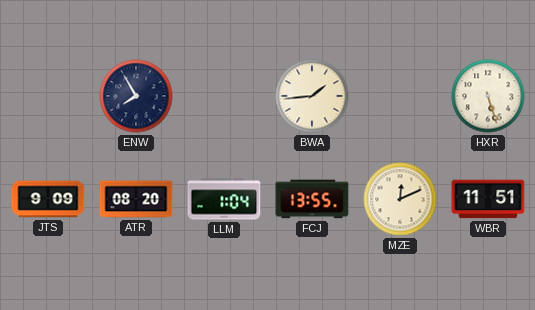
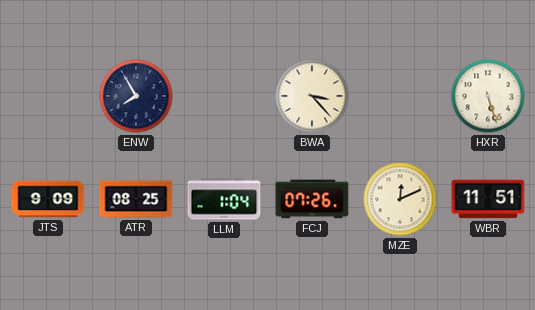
BWA: 1:44 -> 3:23
ATR: 08:20 -> 08:25
FCJ: 13:55 -> 07:26
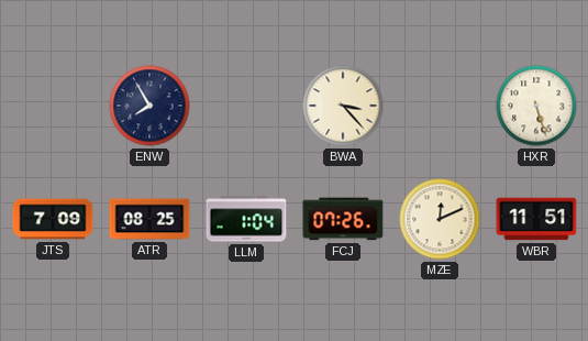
JTS: 9:09 -> 7:09
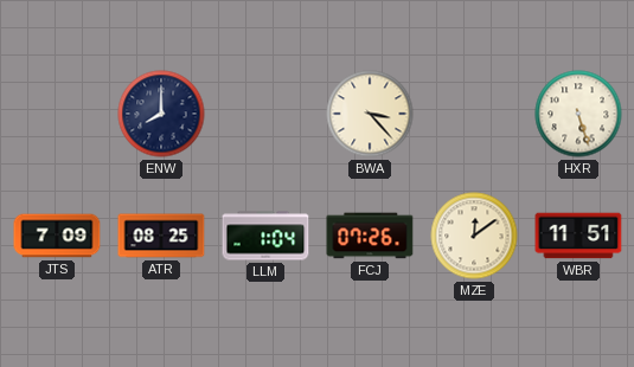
ENW: 7:55 -> 8:00
MZE: 12:11 -> 12:09
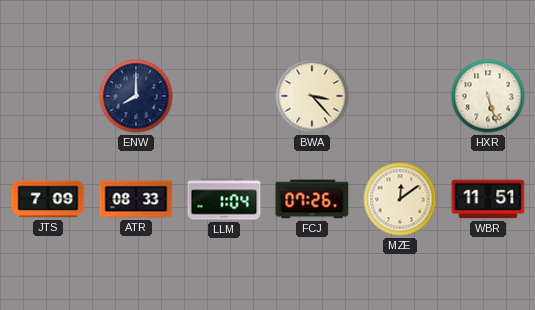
ATR: 08:25 -> 08:33
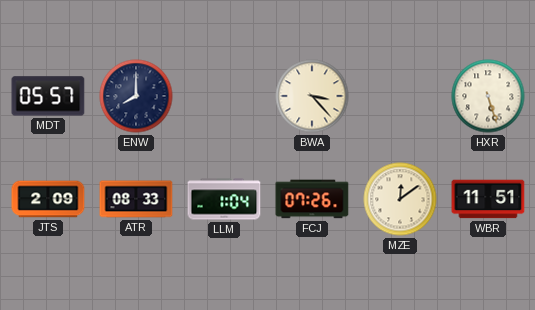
MDT: none -> 05:57
JTS: 7:09 -> 2:09
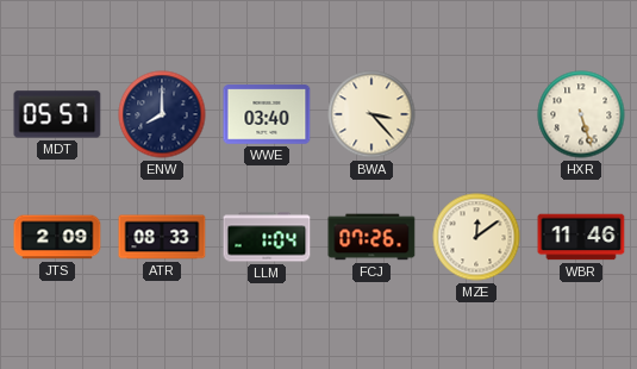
WWE: none -> 03:40
WBR: 11:51 -> 11:46
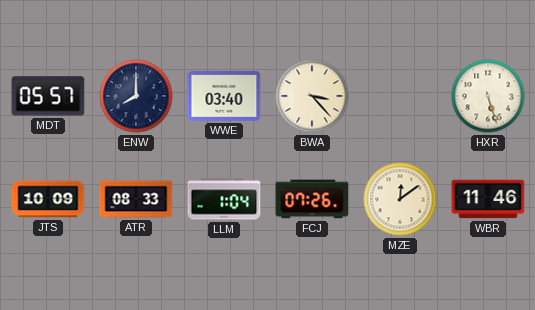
JTS: 2:09 -> 10:09
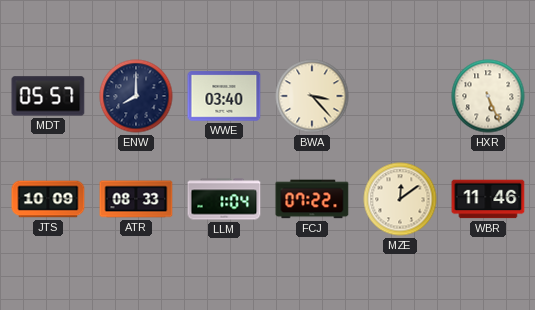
HXR: 5:27 -> 5:26
FCJ: 07:26 -> 07:22
